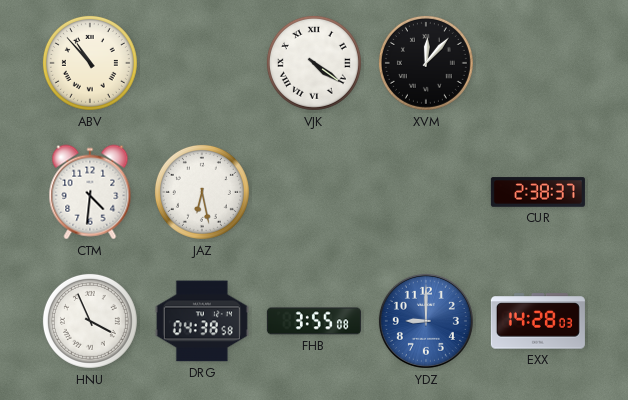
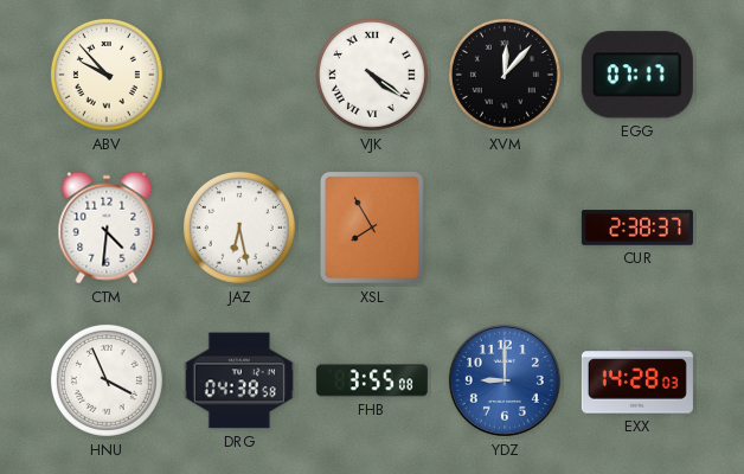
ABV: 10:53 -> 9:53
EGG: none -> 07:17
XSL: none -> 7:55
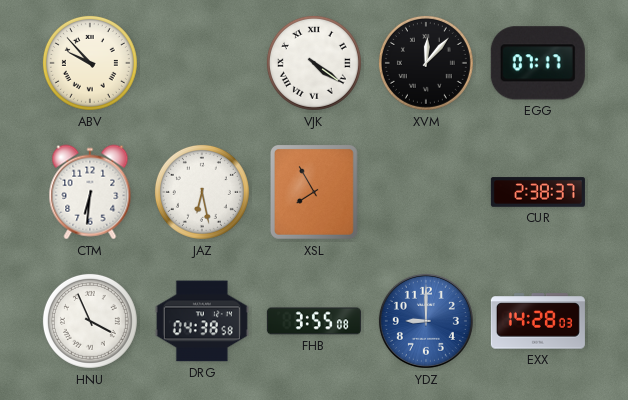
CTM: 4:31 -> 6:31
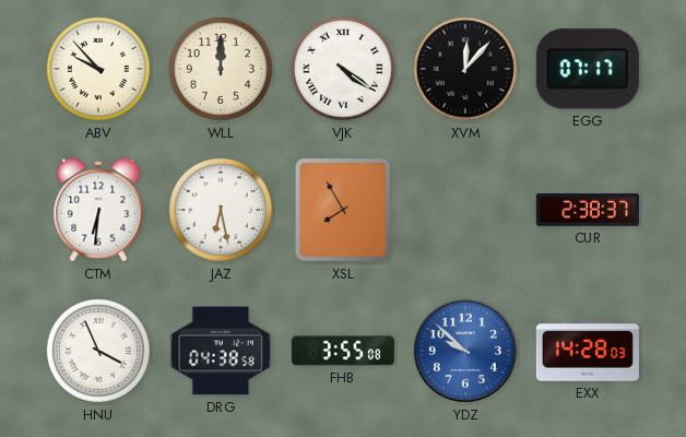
WLL: none -> 12:00
YDZ: 9:00 -> 9:52
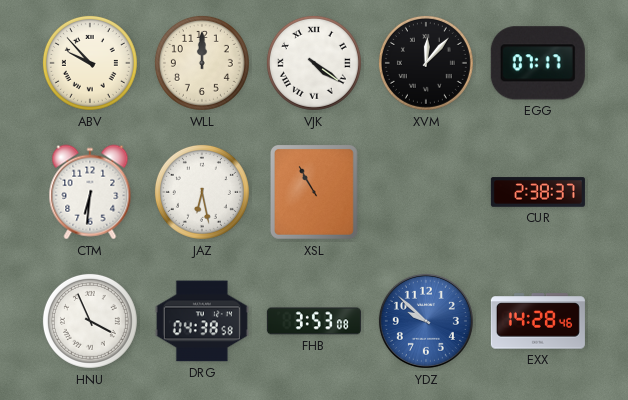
XSL: 7:55 -> 10:55
FHB: 3:55 -> 3:53
EXX: 14:28:03 -> 14:28:46
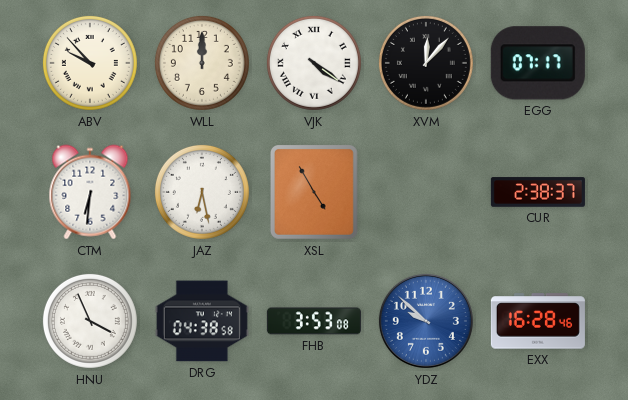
XSL: 10:55 -> 4:55
EXX: 14:28 -> 16:28
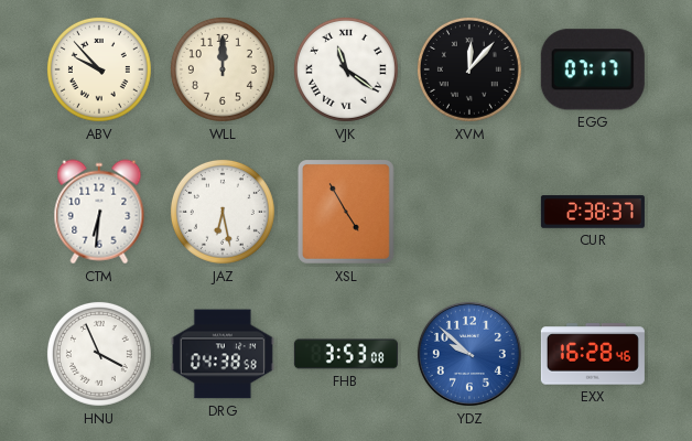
VJK: 4:21 -> 11:21
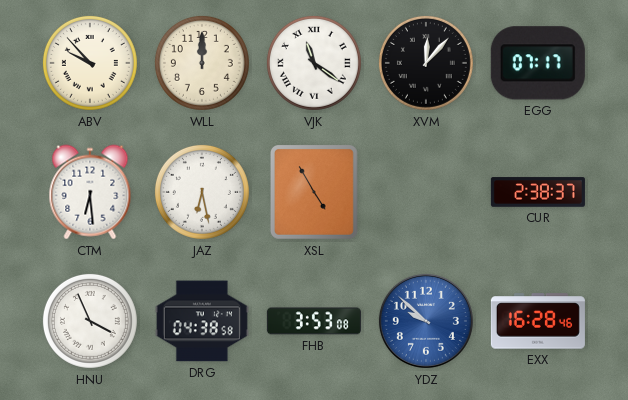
CTM: 6:31 -> 6:29
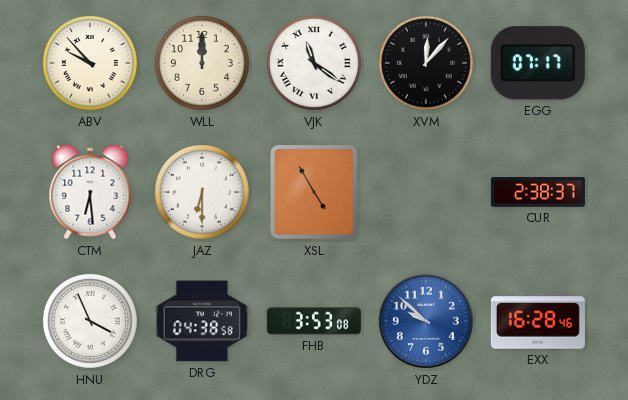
JAZ: 6:28 -> 6:30
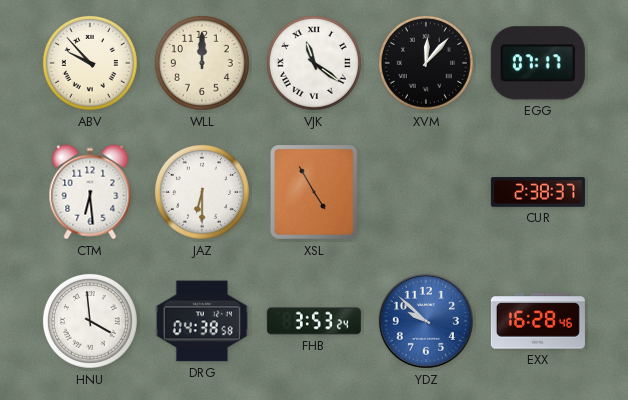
HNU: 3:56 -> 3:59
FHB: 3:53:08 -> 3:53:24
